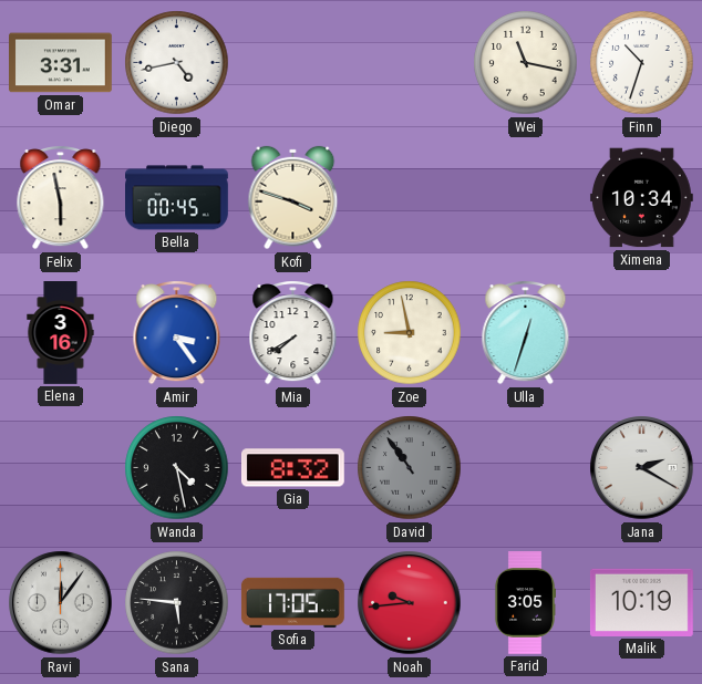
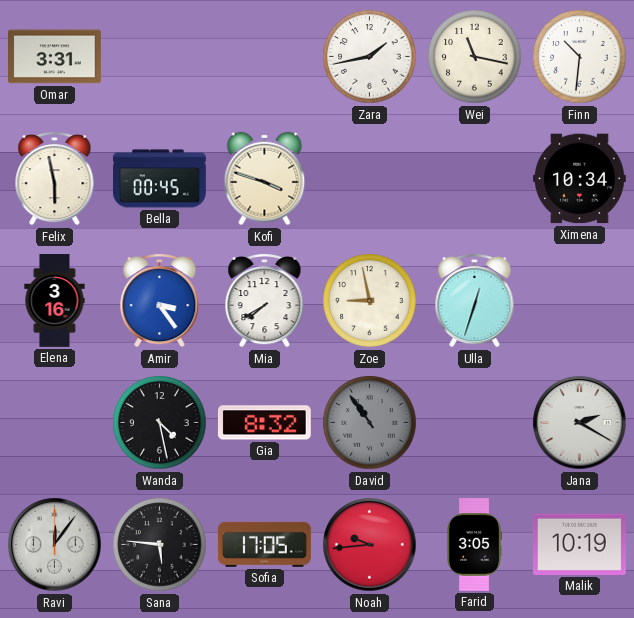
Diego: 4:43 -> none
Zara: none -> 1:43
Finn: 10:33 -> 10:31
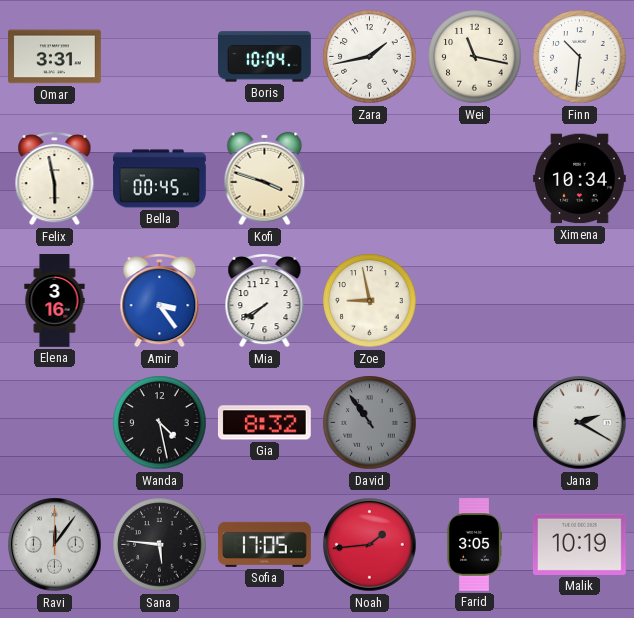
Boris: none -> 10:04
Ulla: 12:33 -> none
Noah: 9:44 -> 1:44
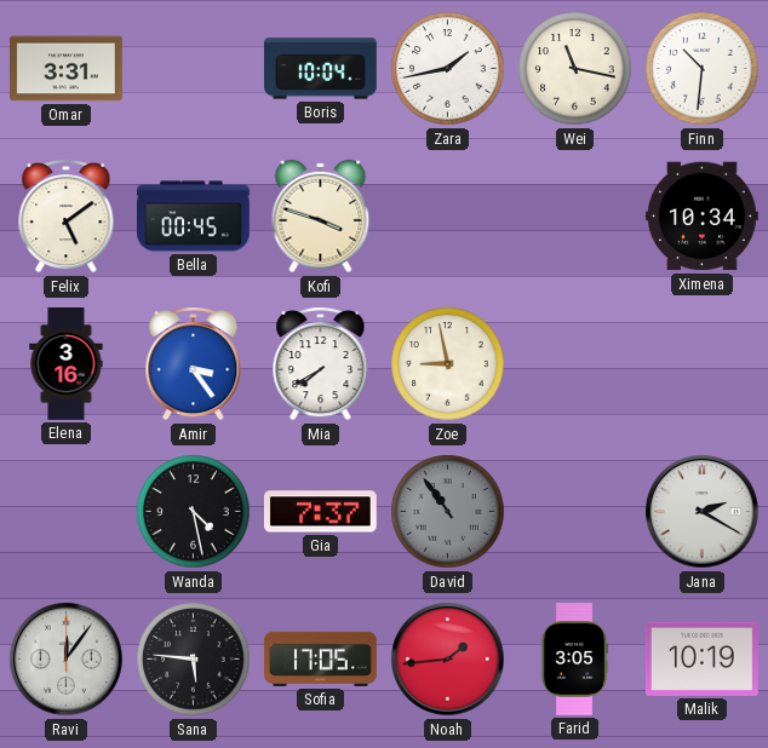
Felix: 5:58 -> 5:09
Gia: 8:32 -> 7:37
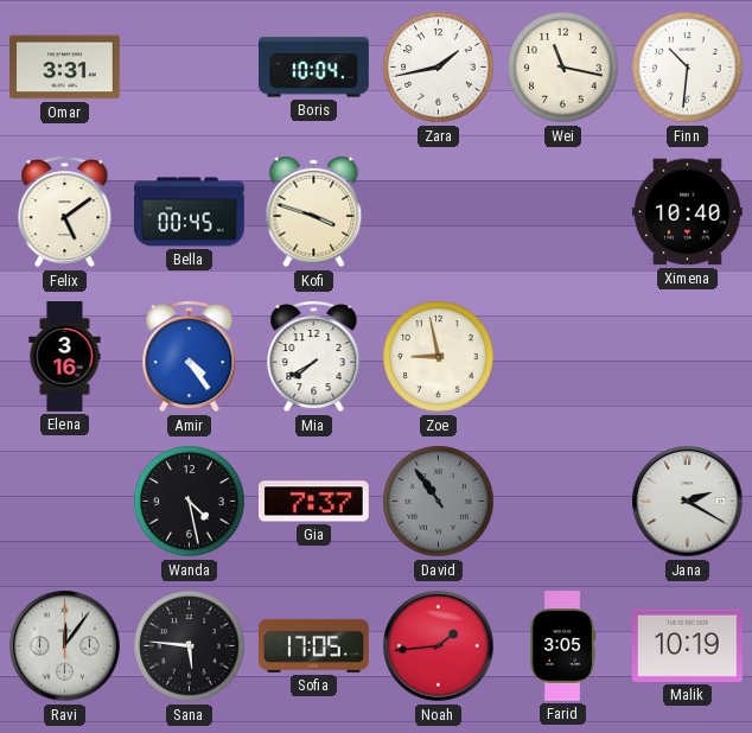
Ximena: 10:34 -> 10:40
Amir: 3:24 -> 4:24
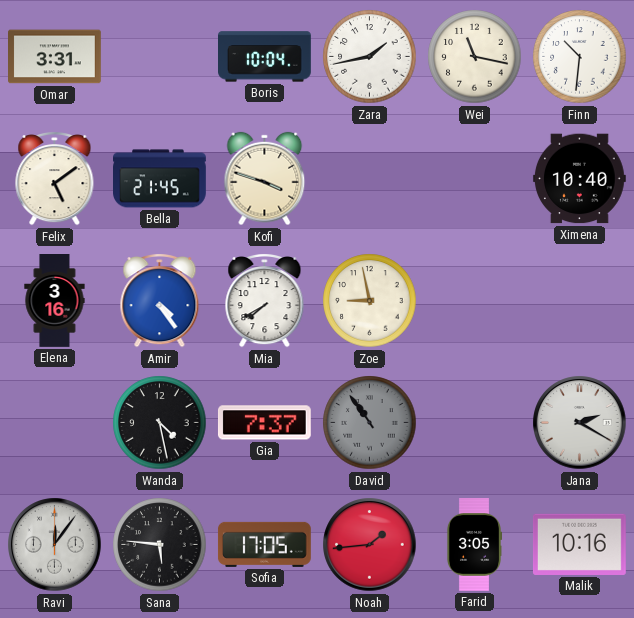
Bella: 00:45 -> 21:45
Malik: 10:19 -> 10:16
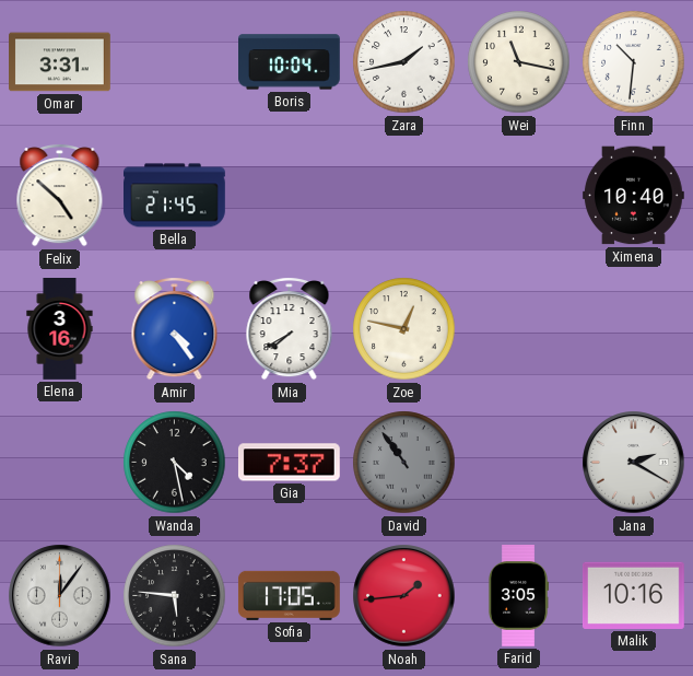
Felix: 5:09 -> 4:52
Kofi: 3:48 -> none
Zoe: 8:58 -> 12:47
